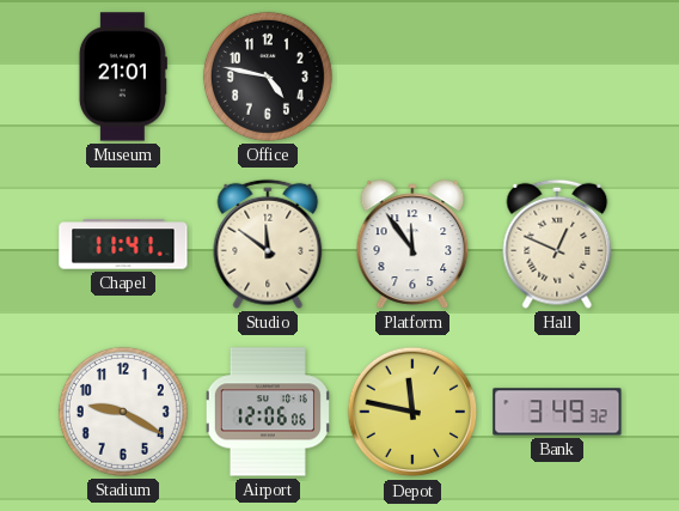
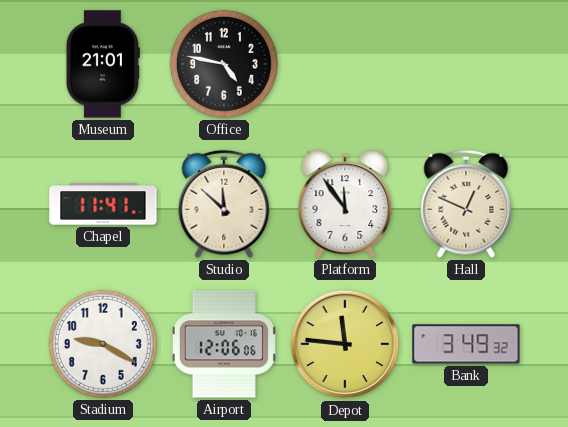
Studio: 11:51 -> 11:52
Depot: 11:47 -> 11:46
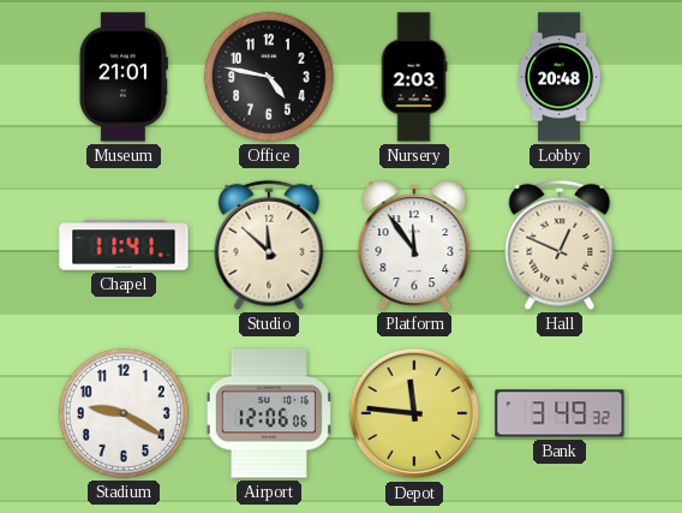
Nursery: none -> 2:03
Lobby: none -> 20:48
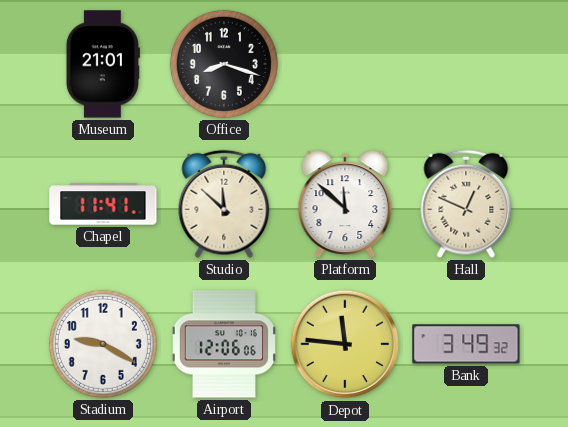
Office: 4:47 -> 8:18
Nursery: 2:03 -> none
Lobby: 20:48 -> none
Platform: 11:54 -> 11:52
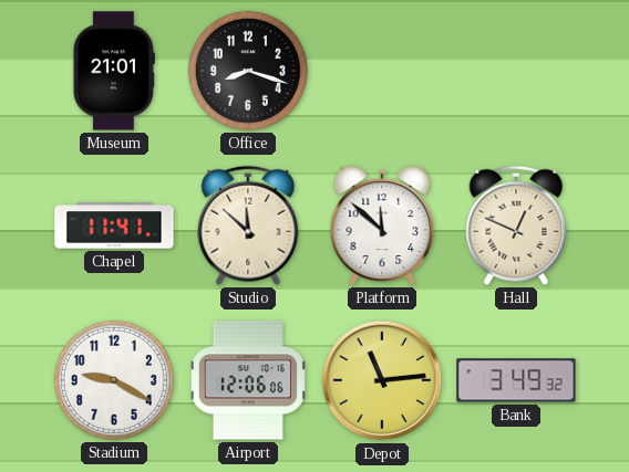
Depot: 11:46 -> 11:14
